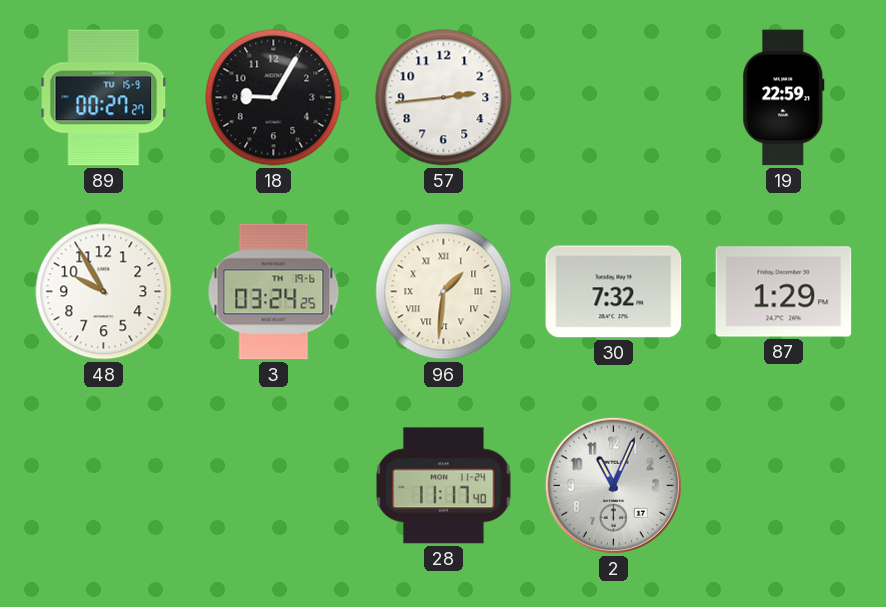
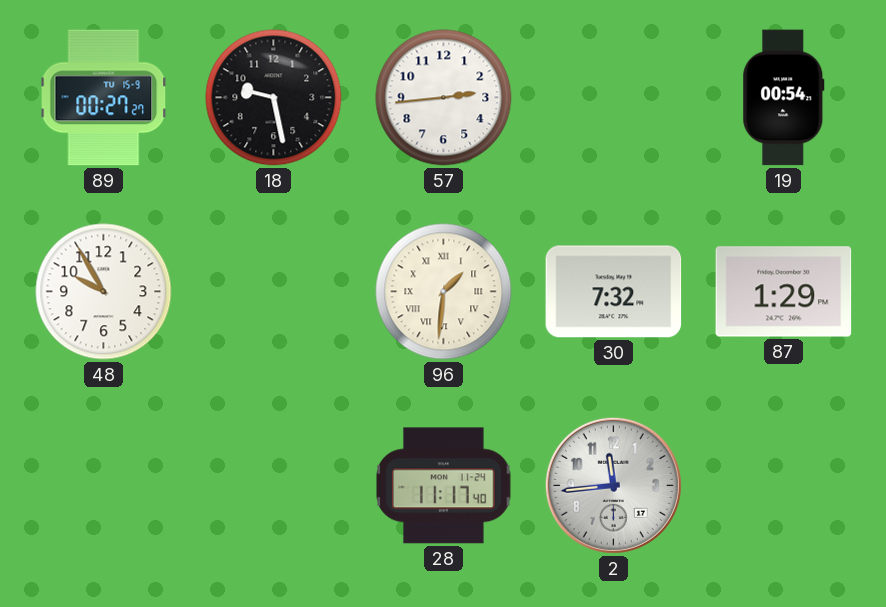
18: 9:05 -> 9:28
19: 22:59 -> 00:54
3: 03:24 -> none
2: 11:04 -> 11:44
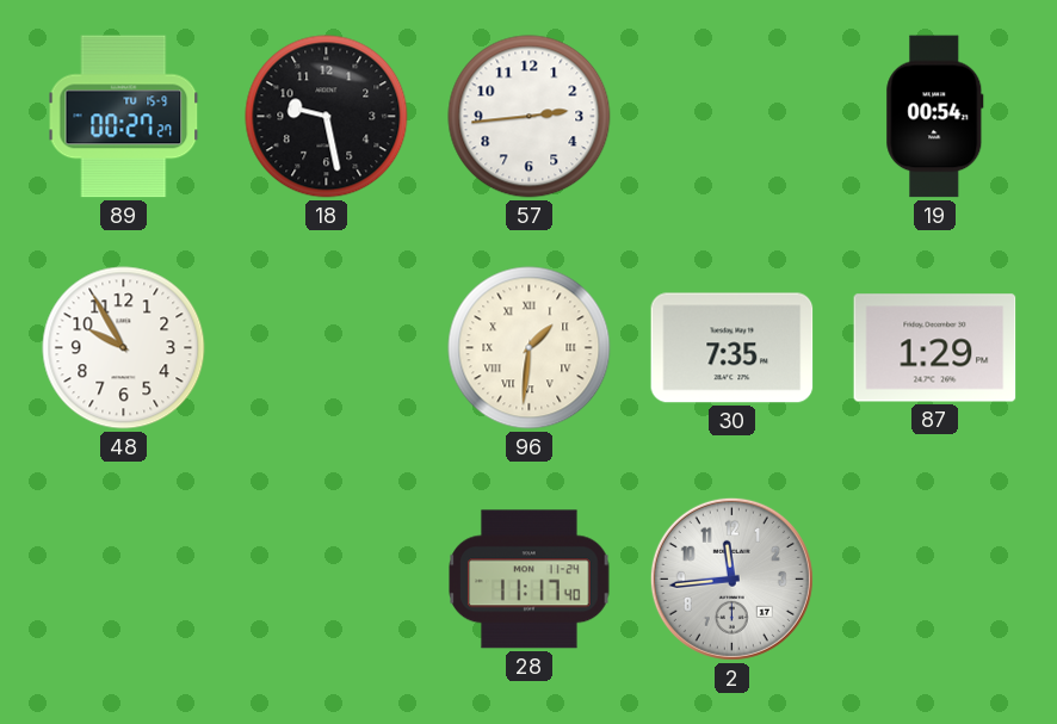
30: 7:32 -> 7:35
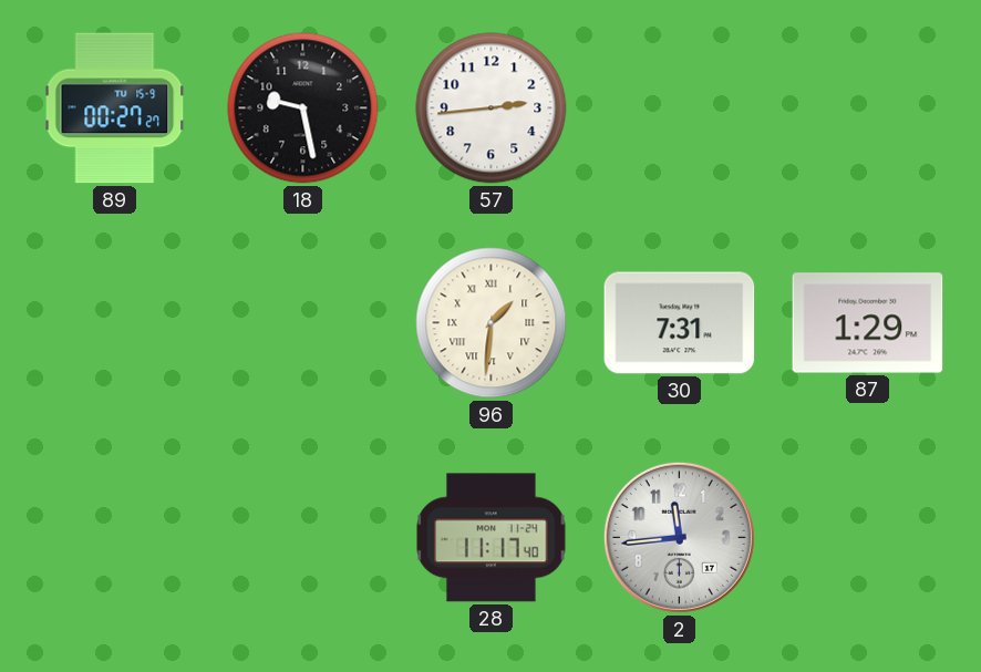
19: 00:54 -> none
48: 9:55 -> none
30: 7:35 -> 7:31
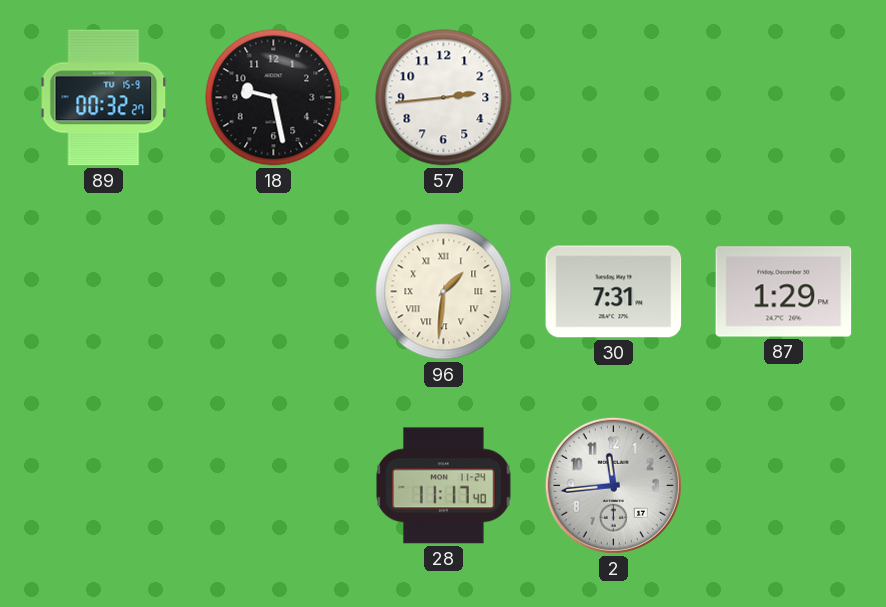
89: 00:27 -> 00:32
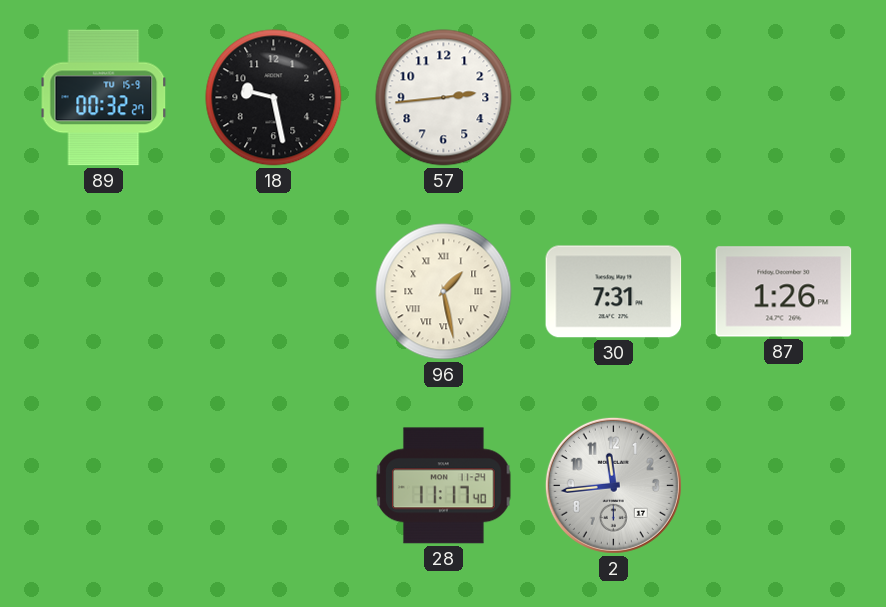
96: 1:31 -> 1:28
87: 1:29 -> 1:26
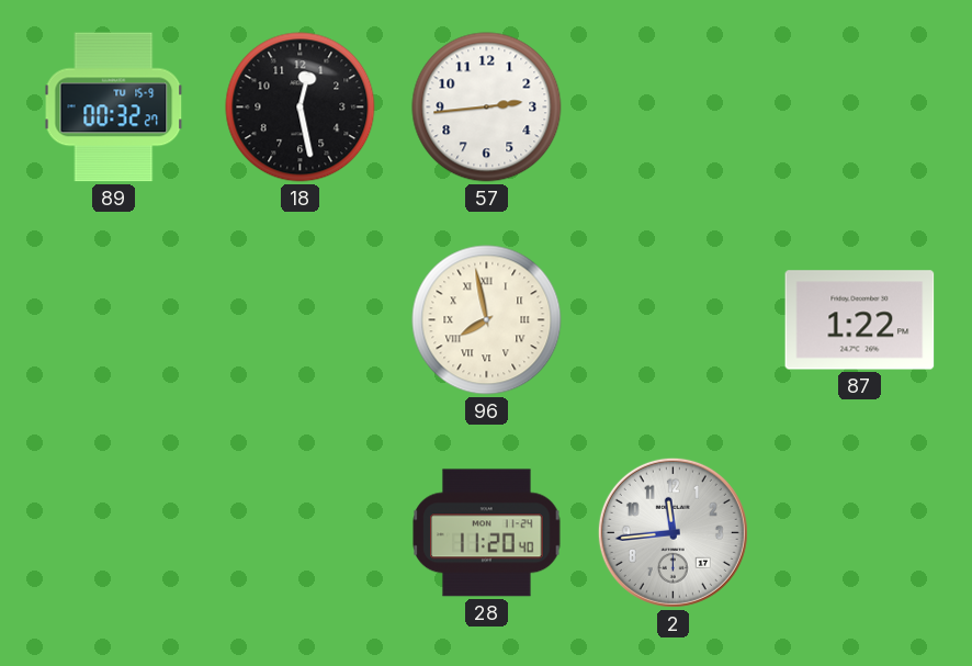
18: 9:28 -> 12:28
96: 1:28 -> 7:58
30: 7:31 -> none
87: 1:26 -> 1:22
28: 11:17 -> 11:20
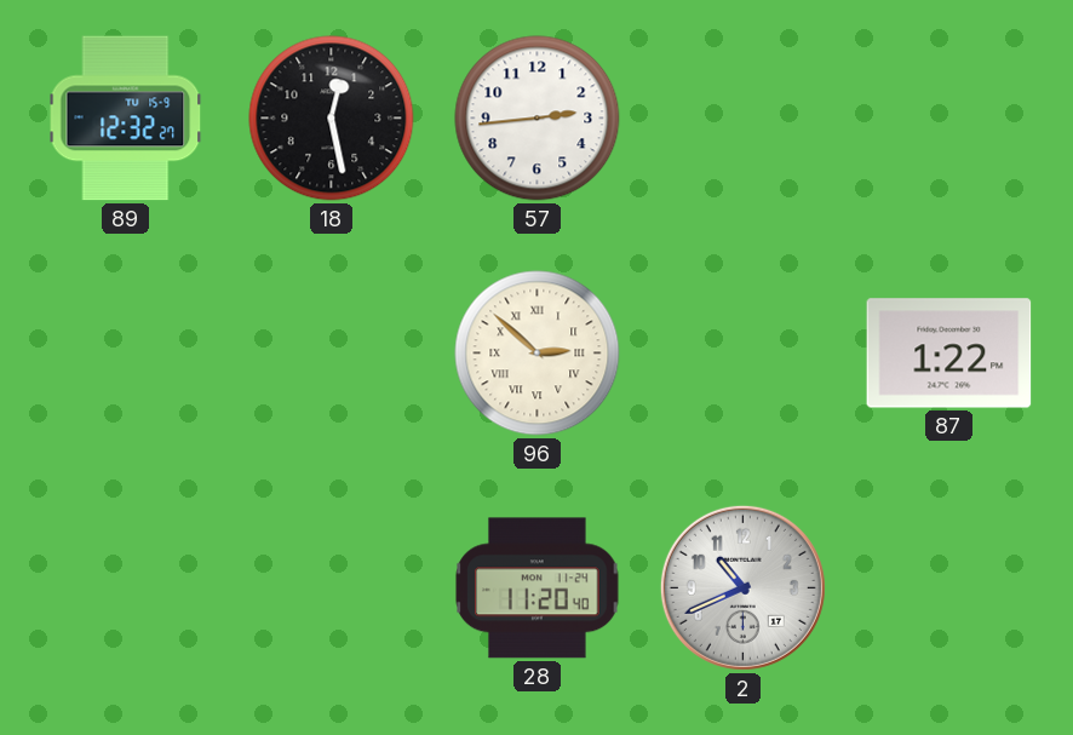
89: 00:32 -> 12:32
96: 7:58 -> 2:52
2: 11:44 -> 10:41
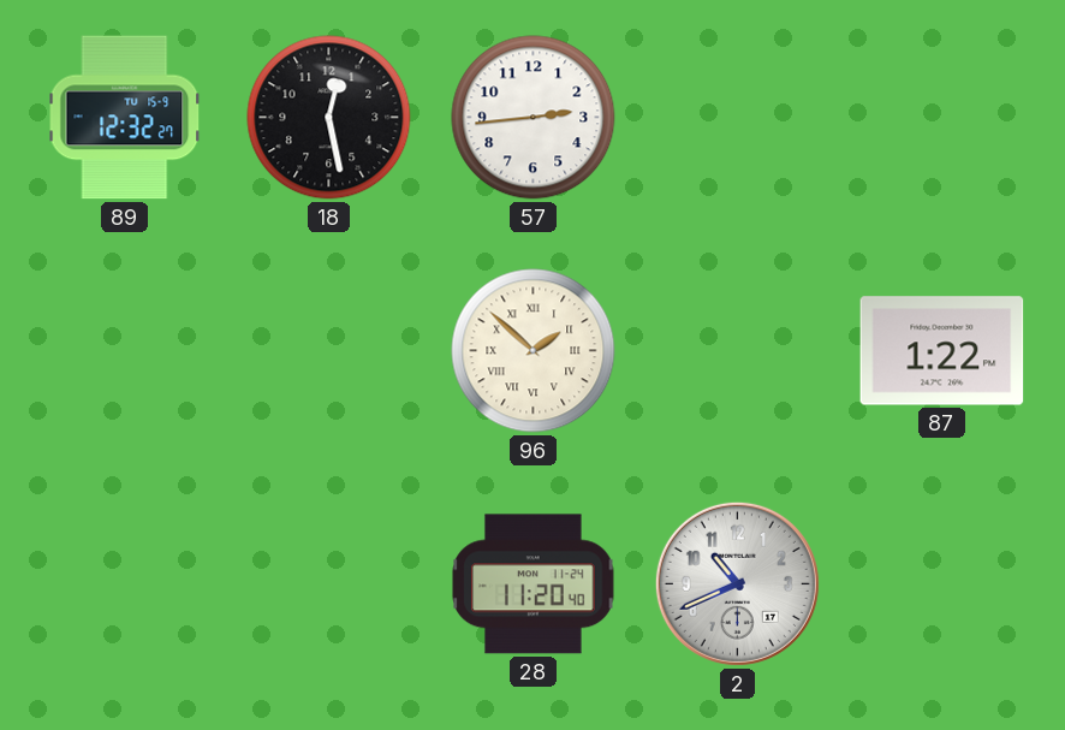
96: 2:52 -> 1:52
